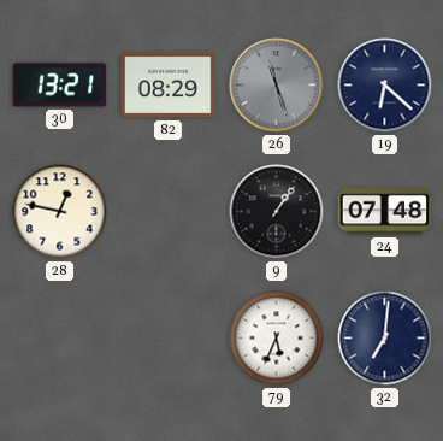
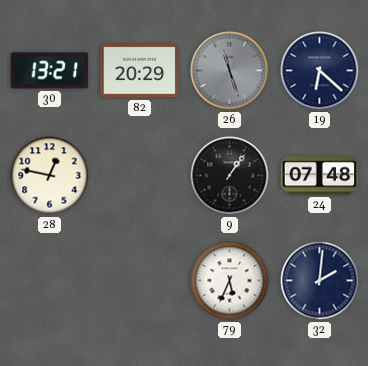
82: 08:29 -> 20:29
32: 7:01 -> 2:01
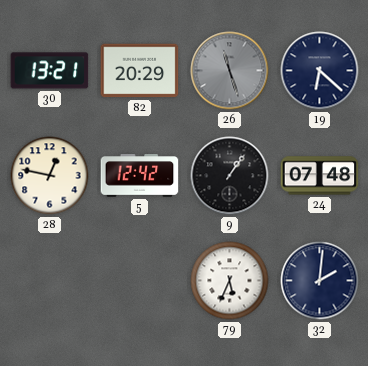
5: none -> 12:42
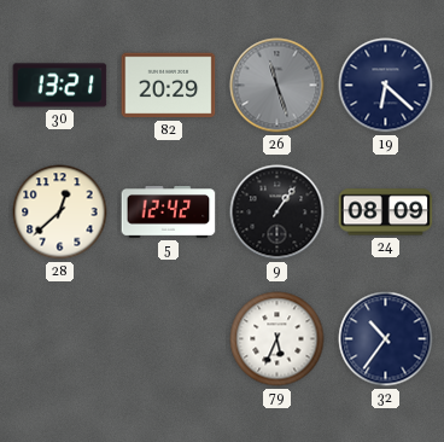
28: 12:47 -> 12:38
24: 07:48 -> 08:09
32: 2:01 -> 10:36
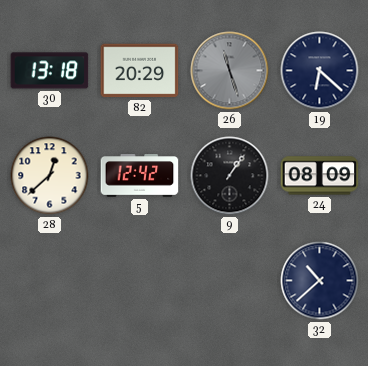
30: 13:21 -> 13:18
79: 5:34 -> none
32: 10:36 -> 10:38
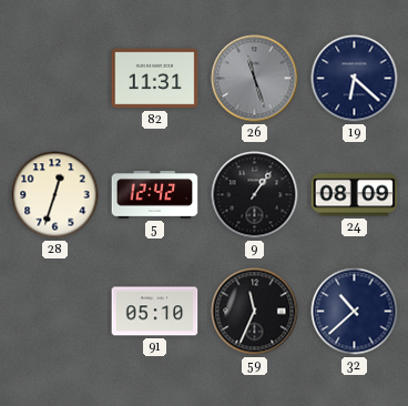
30: 13:18 -> none
82: 20:29 -> 11:31
28: 12:38 -> 12:33
91: none -> 05:10
59: none -> 11:34
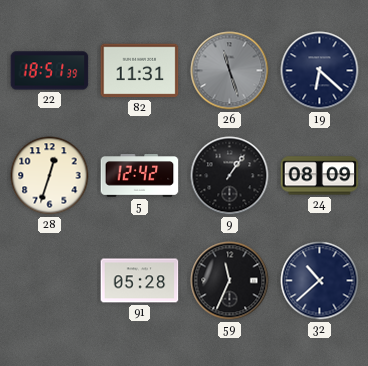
22: none -> 18:51
91: 05:10 -> 05:28
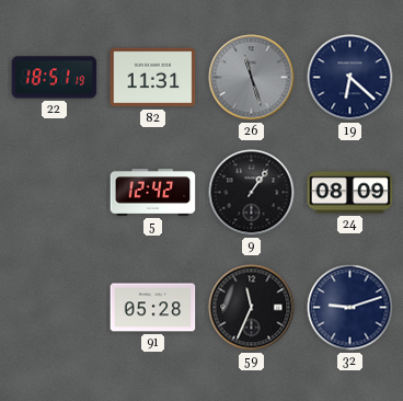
22: 18:51:39 -> 18:51:19
28: 12:33 -> none
32: 10:38 -> 9:12
